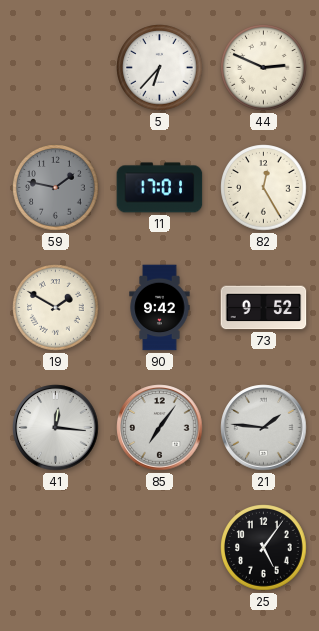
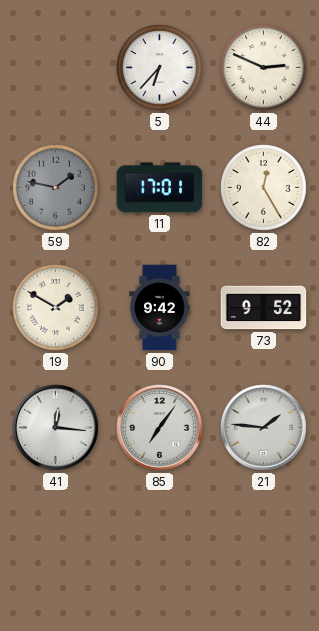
25: 5:06 -> none
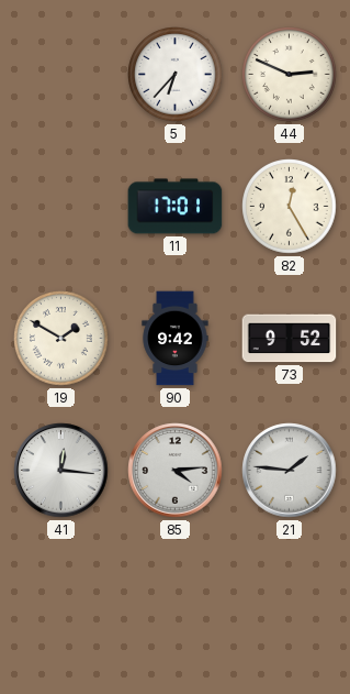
59: 1:47 -> none
85: 7:06 -> 4:14
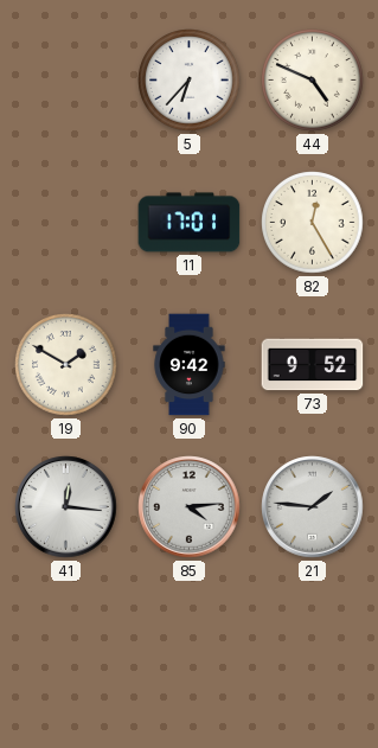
44: 2:49 -> 4:49
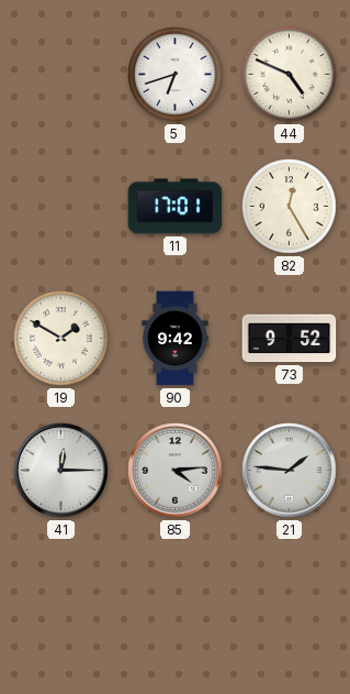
5: 6:37 -> 6:42
41: 12:16 -> 12:15
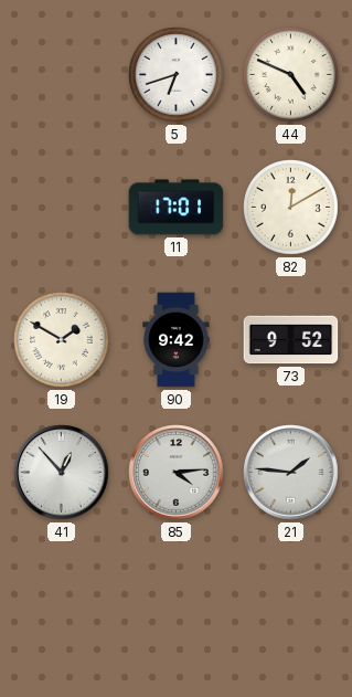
82: 12:25 -> 12:10
41: 12:15 -> 12:53
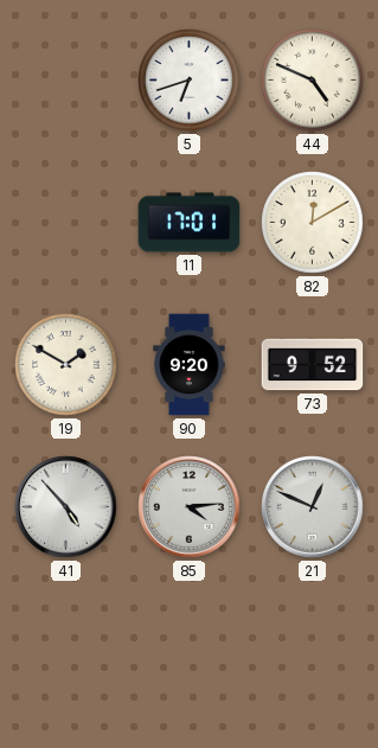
90: 9:42 -> 9:20
41: 12:53 -> 4:53
21: 1:46 -> 12:49
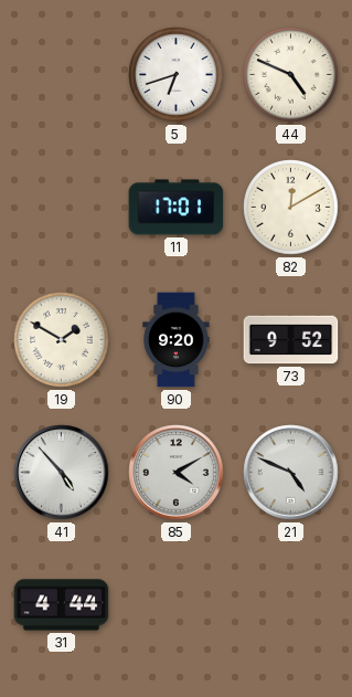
85: 4:14 -> 4:10
21: 12:49 -> 4:49
31: none -> 4:44
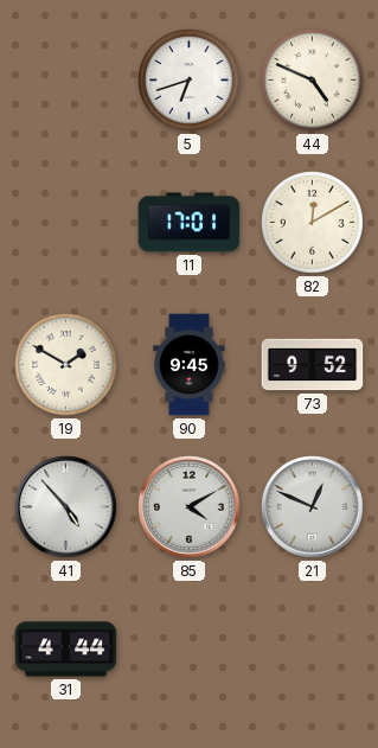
90: 9:20 -> 9:45
21: 4:49 -> 12:49
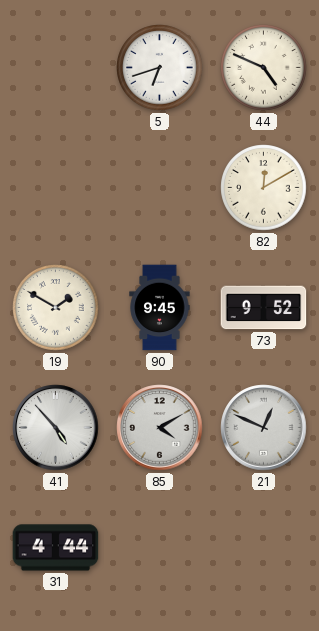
11: 17:01 -> none
